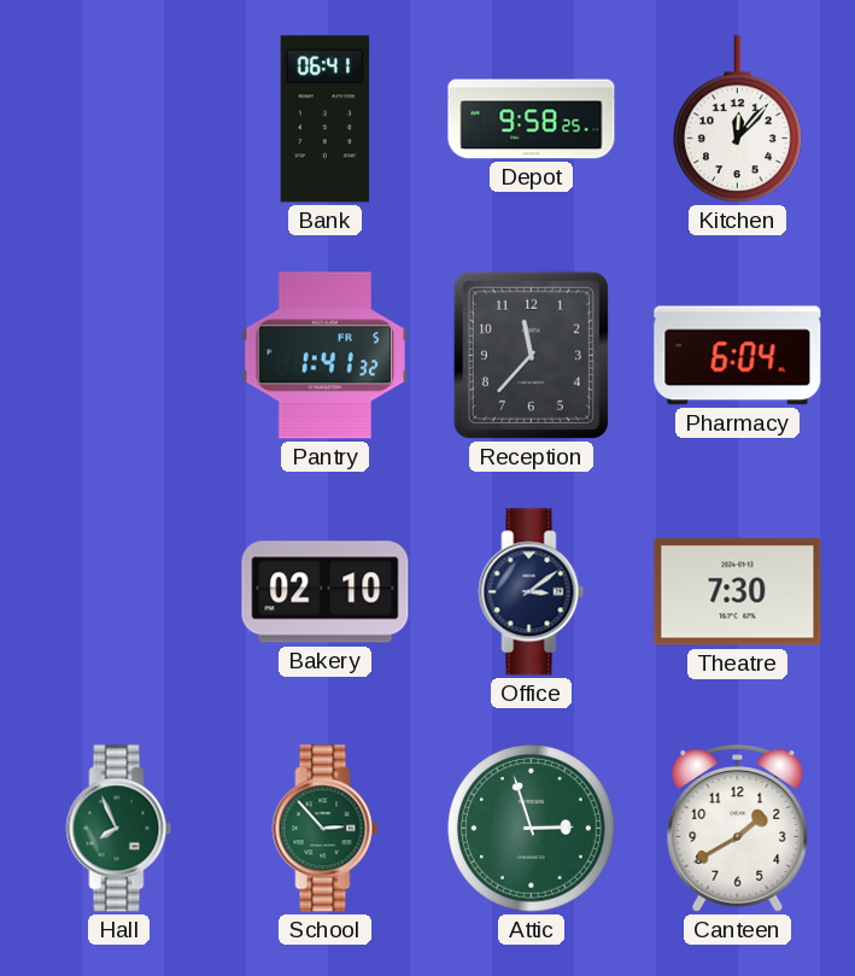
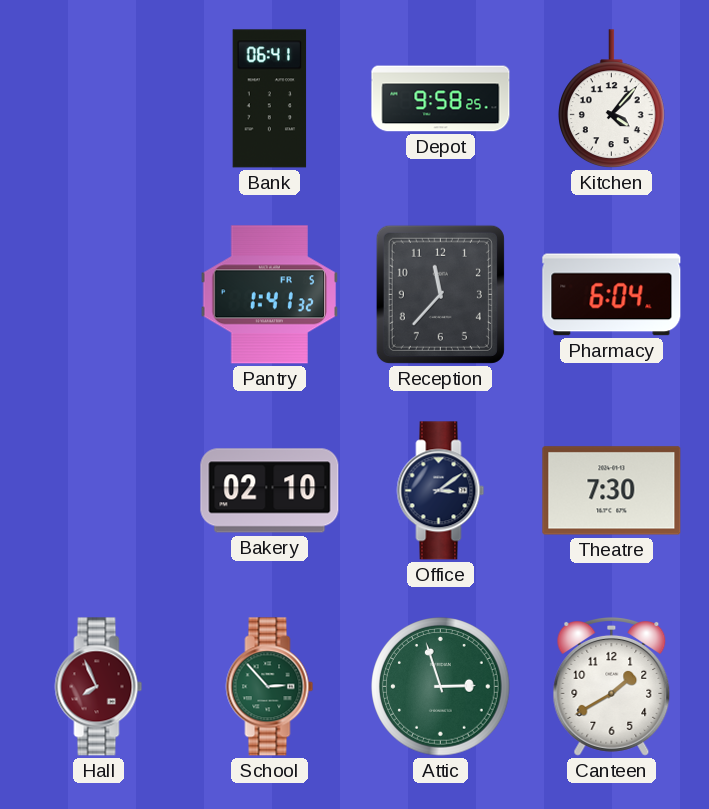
Kitchen: 12:07 -> 4:07
Hall dial: green -> burgundy
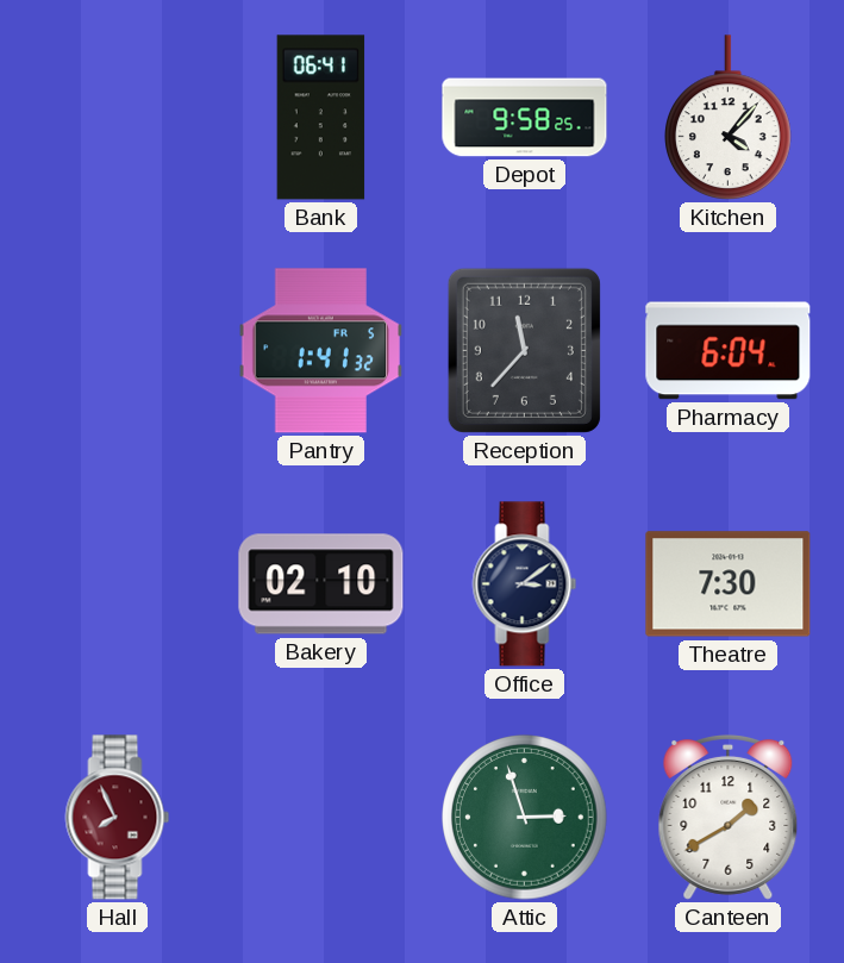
School: 2:53 -> none
